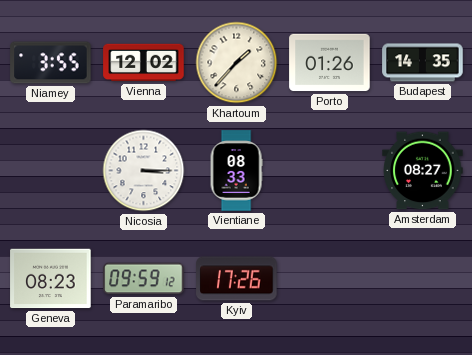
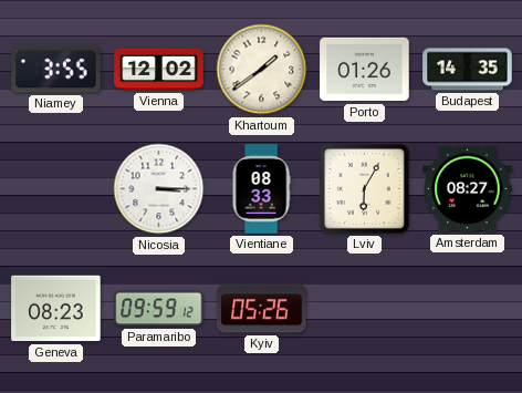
Khartoum: 1:37 -> 1:39
Lviv: none -> 6:05
Kyiv: 17:26 -> 05:26
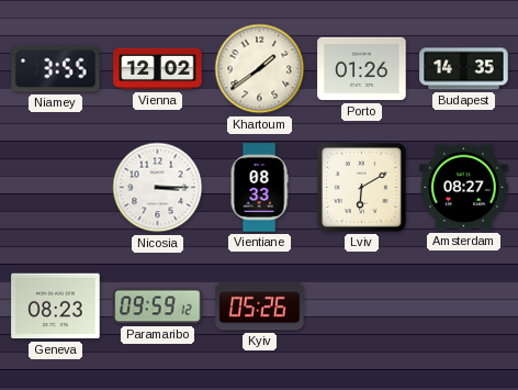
Lviv: 6:05 -> 6:10
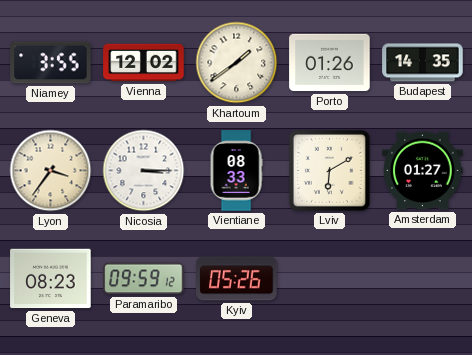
Lyon: none -> 3:36
Amsterdam: 08:27 -> 01:27
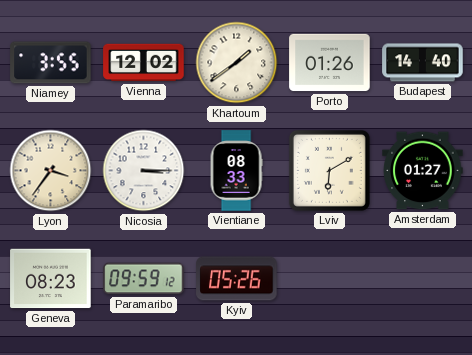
Budapest: 14:35 -> 14:40
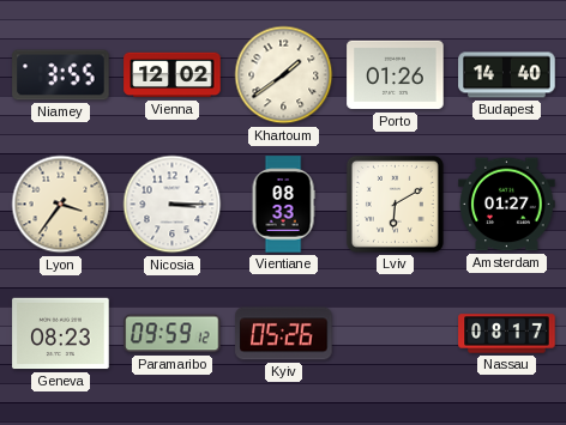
Nassau: none -> 08:17
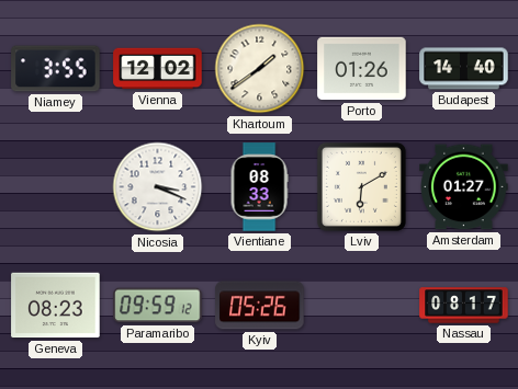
Lyon: 3:36 -> none
Nicosia: 3:15 -> 3:19
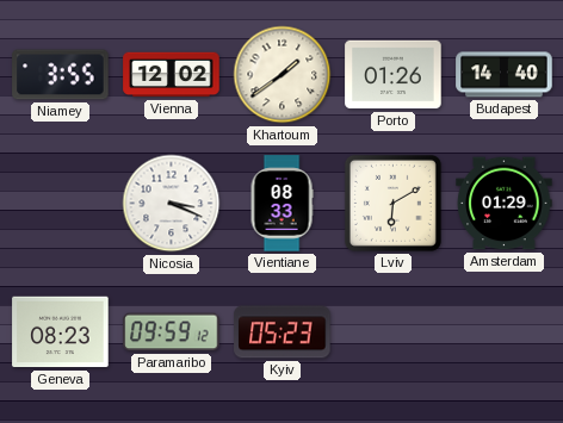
Amsterdam: 01:27 -> 01:29
Kyiv: 05:26 -> 05:23
Nassau: 08:17 -> none
